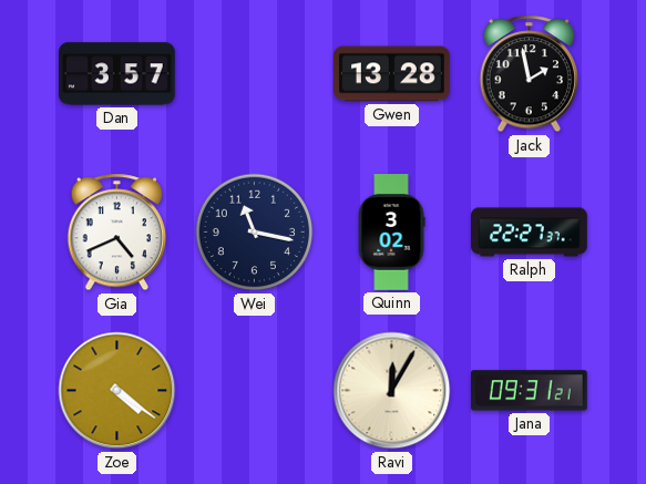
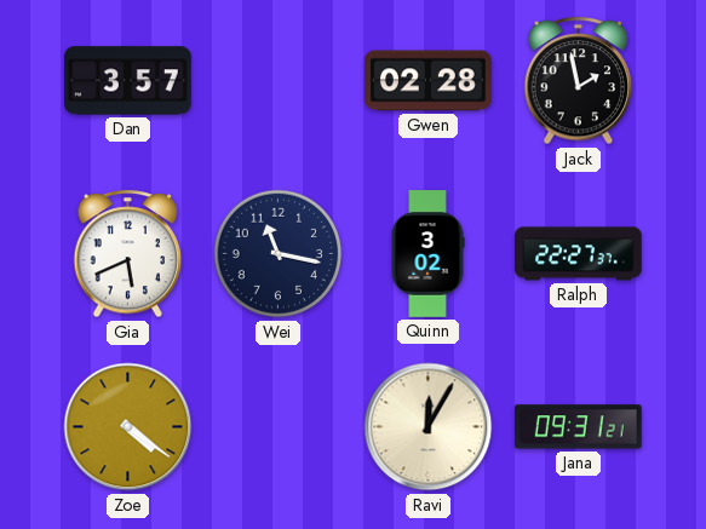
Gwen: 13:28 -> 02:28
Gia: 4:41 -> 5:41
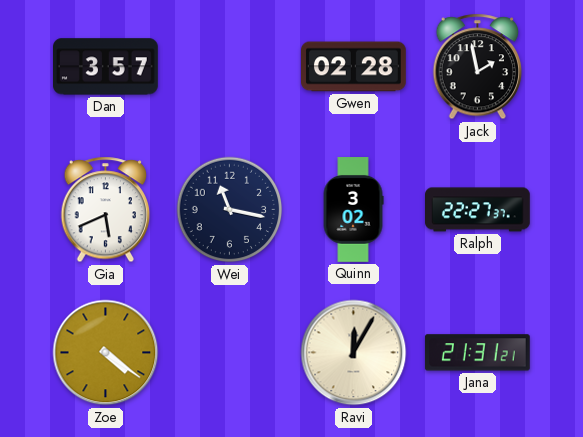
Jana: 09:31 -> 21:31
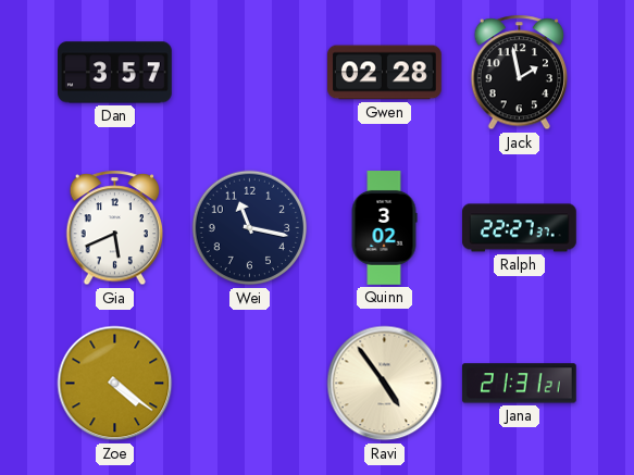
Ravi: 12:05 -> 4:54
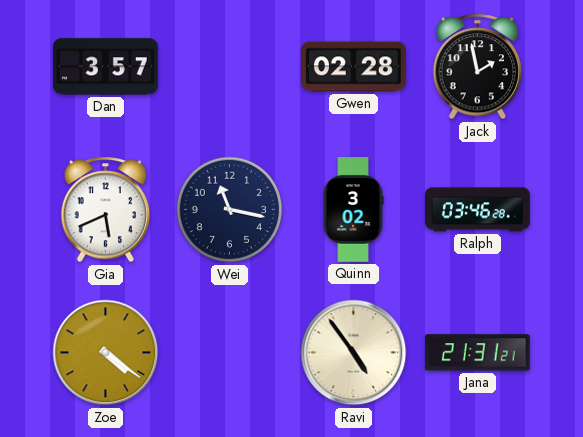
Ralph: 22:27 -> 03:46
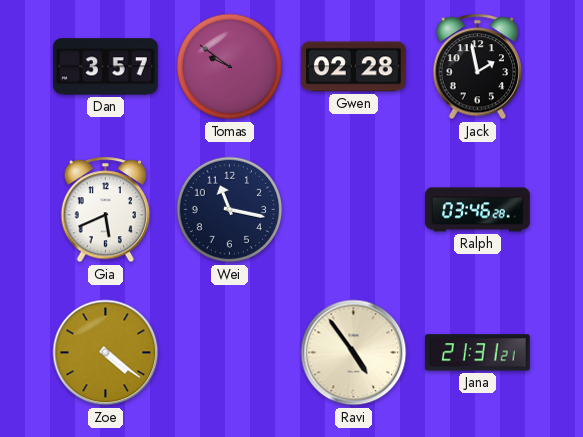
Tomas: none -> 9:51
Quinn: 3:02 -> none
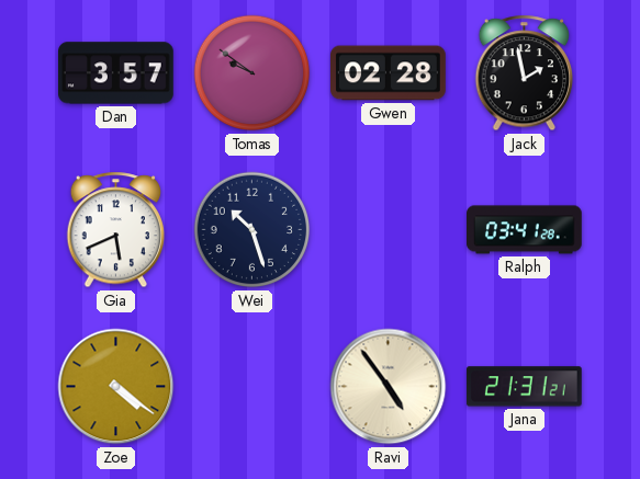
Wei: 11:17 -> 10:27
Ralph: 03:46 -> 03:41
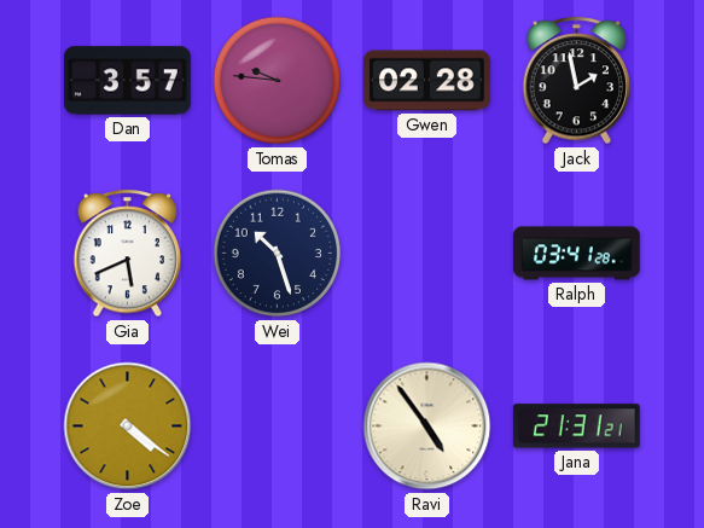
Tomas: 9:51 -> 9:46
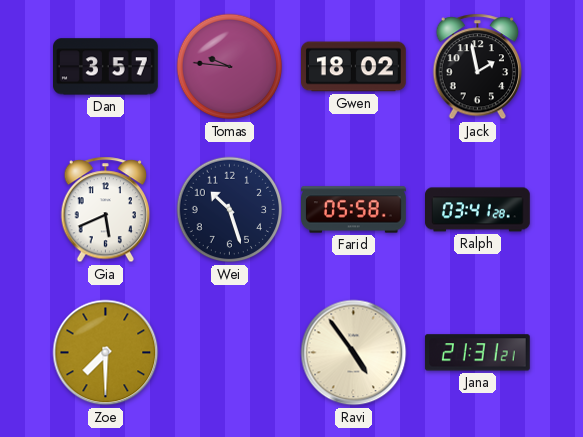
Gwen: 02:28 -> 18:02
Farid: none -> 05:58
Zoe: 4:21 -> 7:30
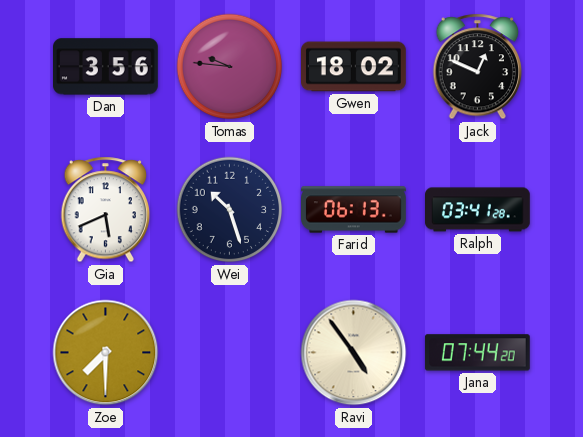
Dan: 3:57 -> 3:56
Jack: 1:58 -> 12:49
Farid: 05:58 -> 06:13
Jana: 21:31 -> 07:44
